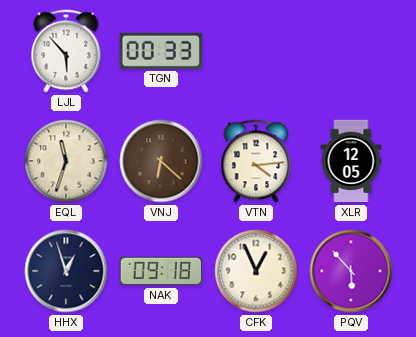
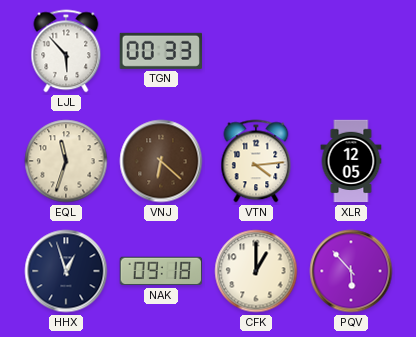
CFK: 12:56 -> 1:00
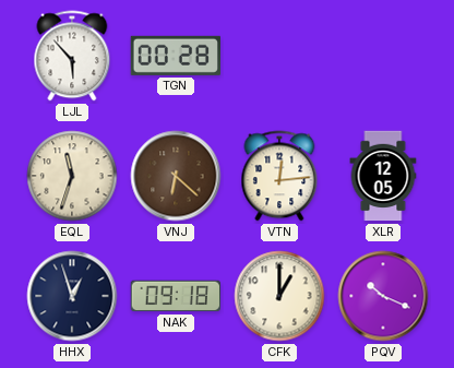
TGN: 00:33 -> 00:28
VTN: 4:14 -> 12:14
PQV: 5:53 -> 10:19
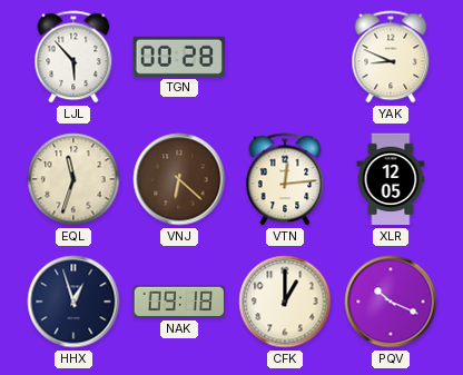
YAK: none -> 8:49
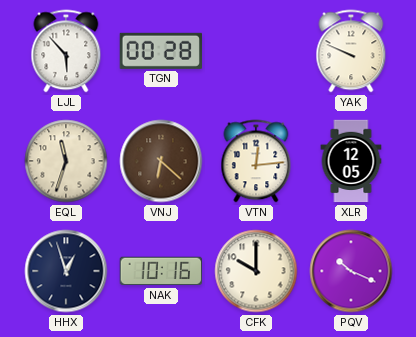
YAK: 8:49 -> 9:49
NAK: 09:18 -> 10:16
CFK: 1:00 -> 10:00
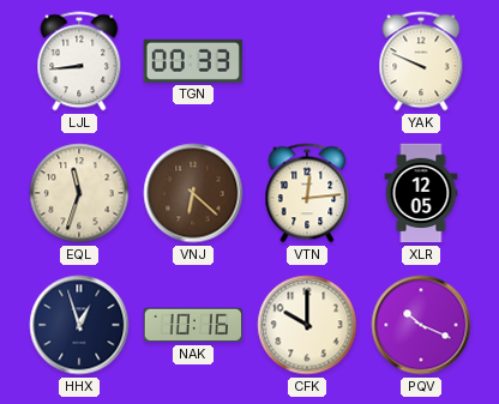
LJL: 5:53 -> 8:44
TGN: 00:28 -> 00:33
